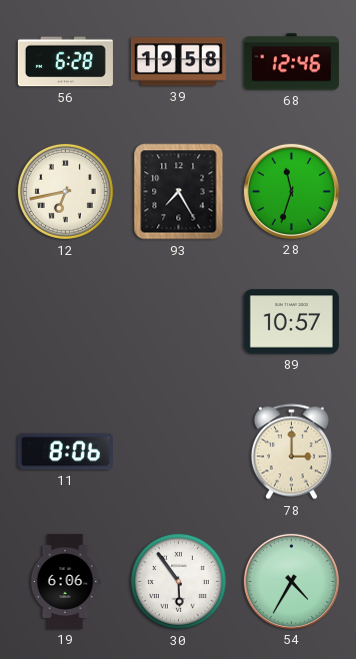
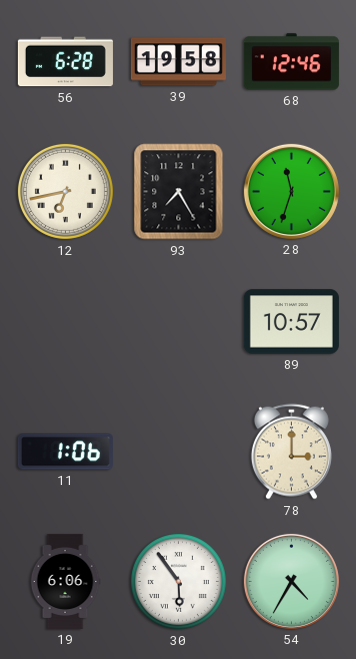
11: 8:06 -> 1:06
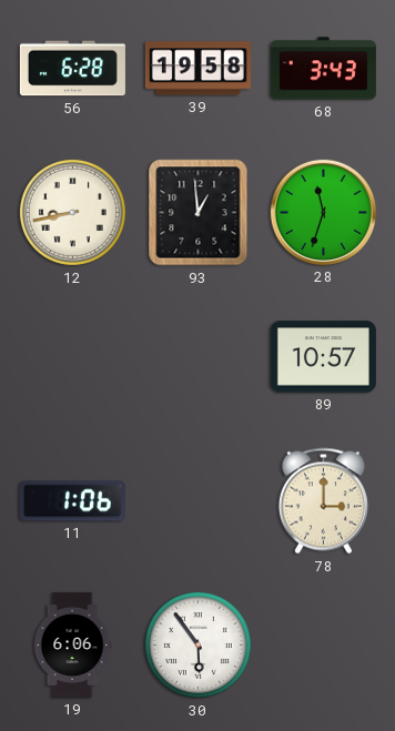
68: 12:46 -> 3:43
12: 6:43 -> 8:43
93: 7:25 -> 12:59
54: 4:35 -> none
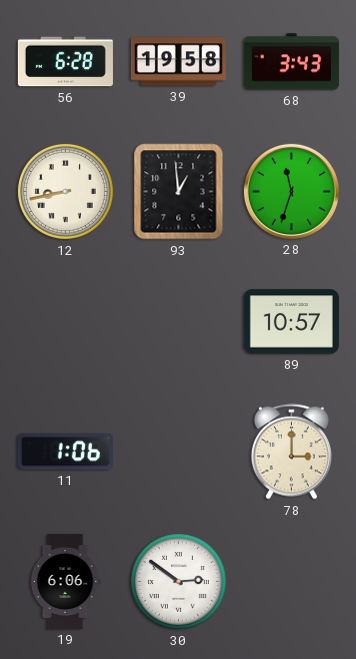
30: 5:54 -> 2:51
